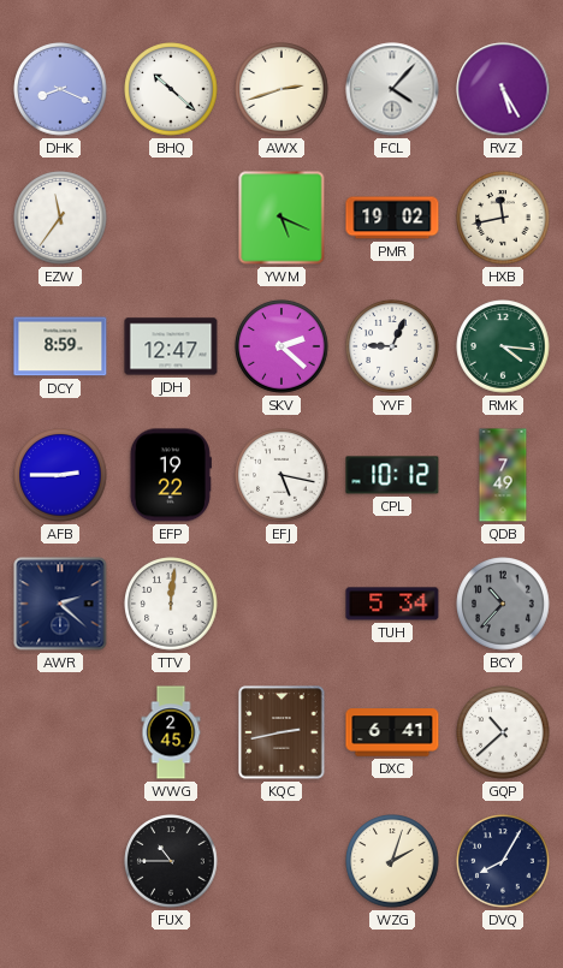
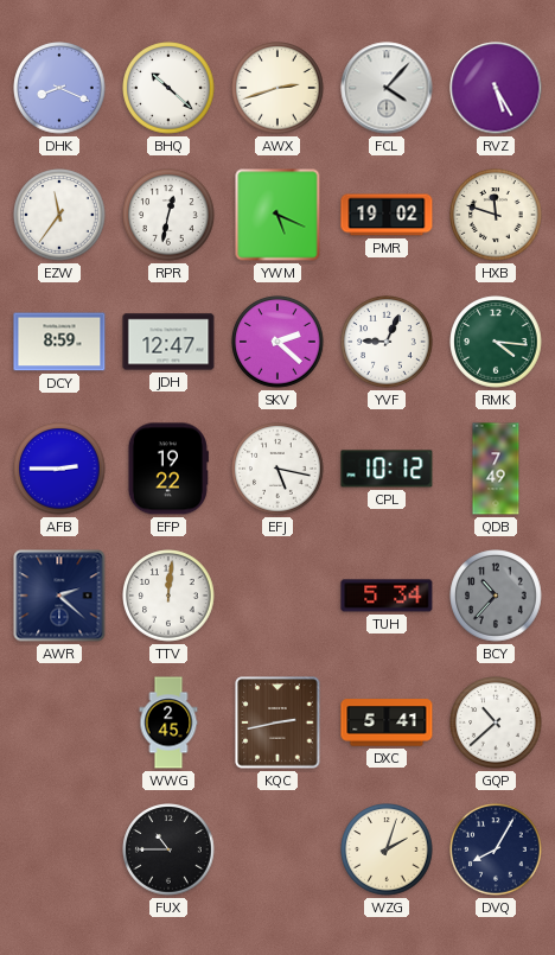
RPR: none -> 12:32
HXB: 11:43 -> 11:48
DXC: 6:41 -> 5:41
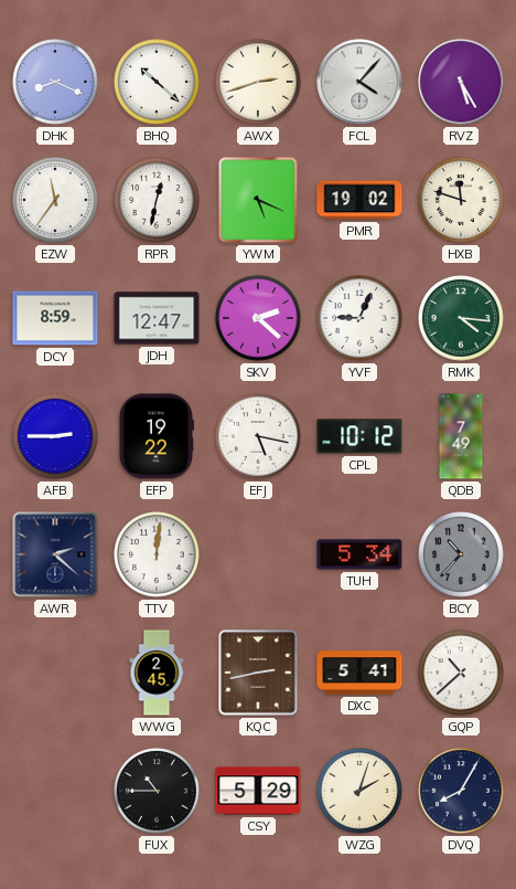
CSY: none -> 5:29
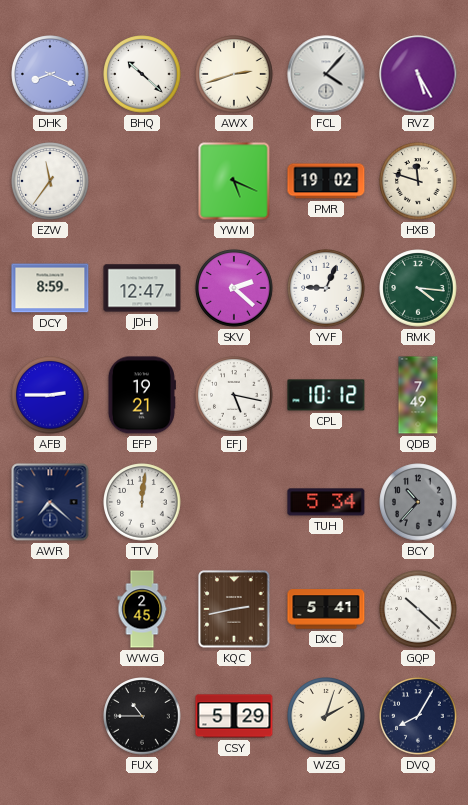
RPR: 12:32 -> none
EFP: 19:22 -> 19:21
AWR: 2:22 -> 7:22
GQP: 10:38 -> 10:22
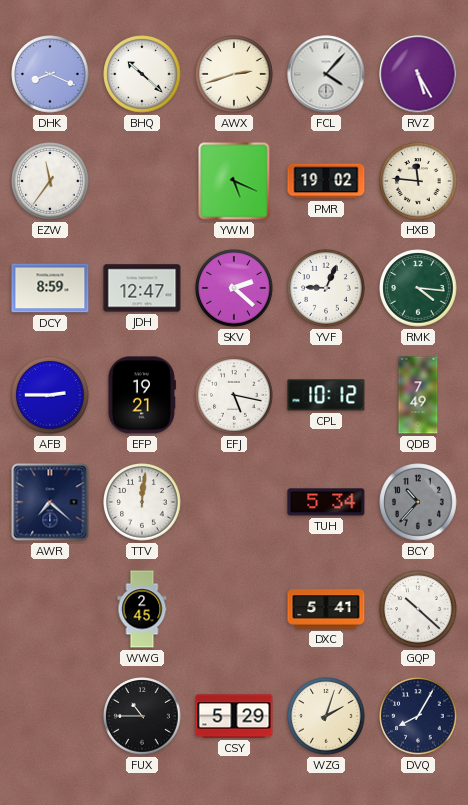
HXB: 11:48 -> 11:46
KQC: 2:43 -> none
